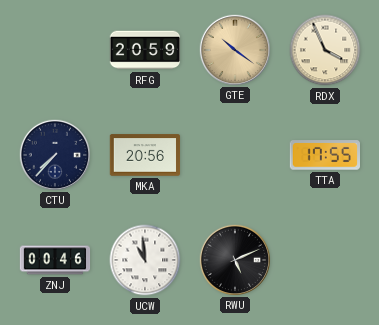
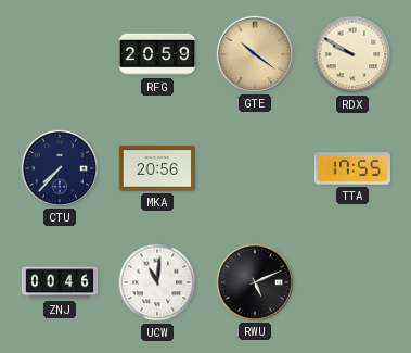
RDX: 3:56 -> 9:50
UCW: 10:59 -> 11:01
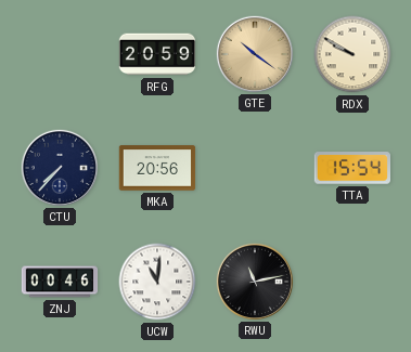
TTA: 17:55 -> 15:54
RWU: 5:11 -> 11:13
